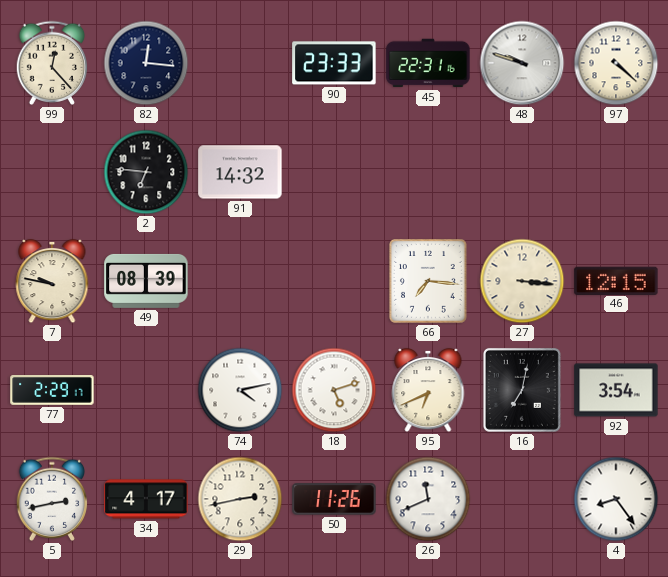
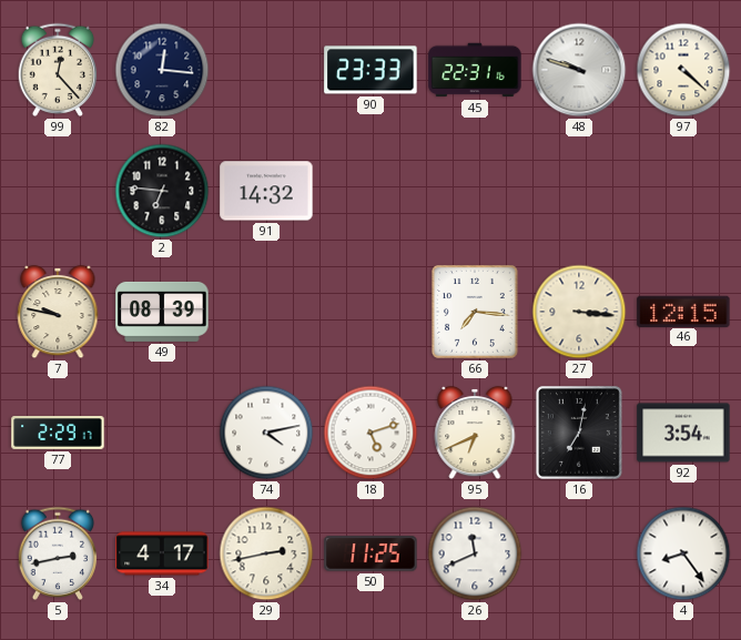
50: 11:26 -> 11:25
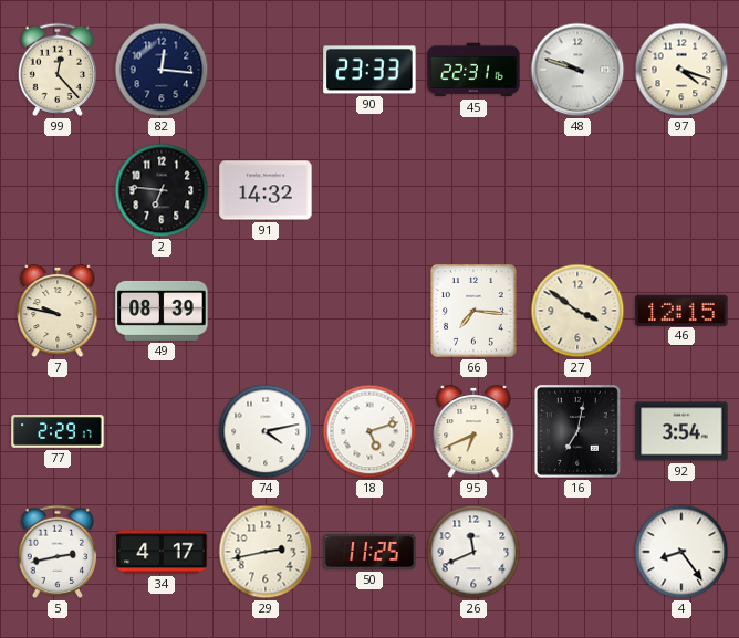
97: 4:22 -> 4:18
27: 3:16 -> 3:51
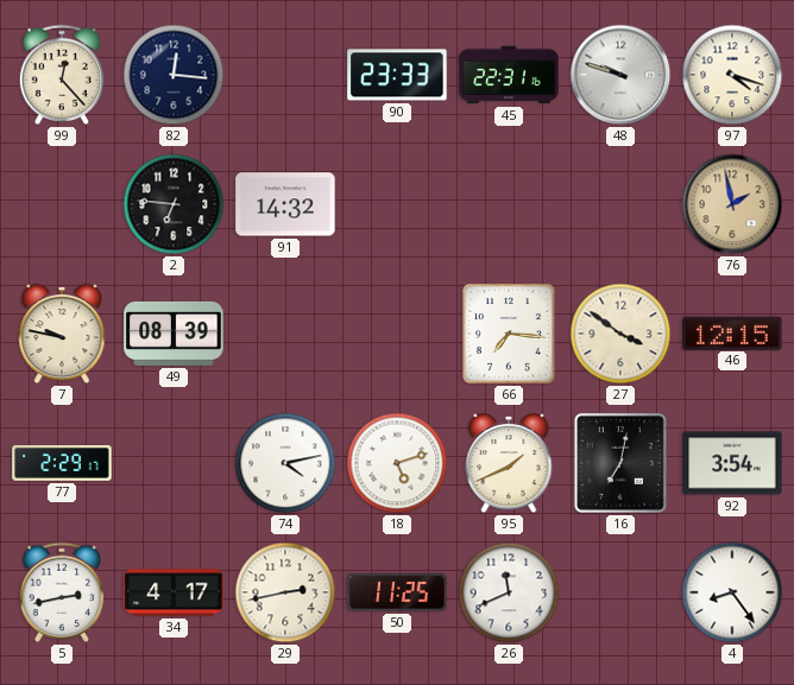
76: none -> 1:58
95: 6:41 -> 1:41
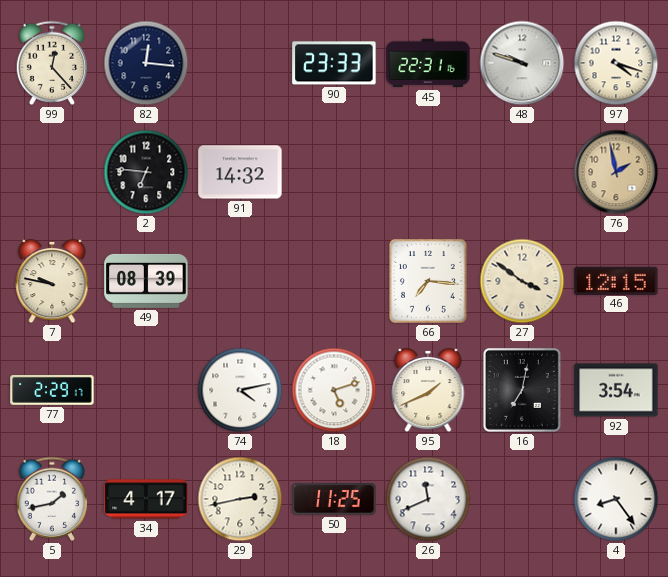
5: 2:43 -> 1:43
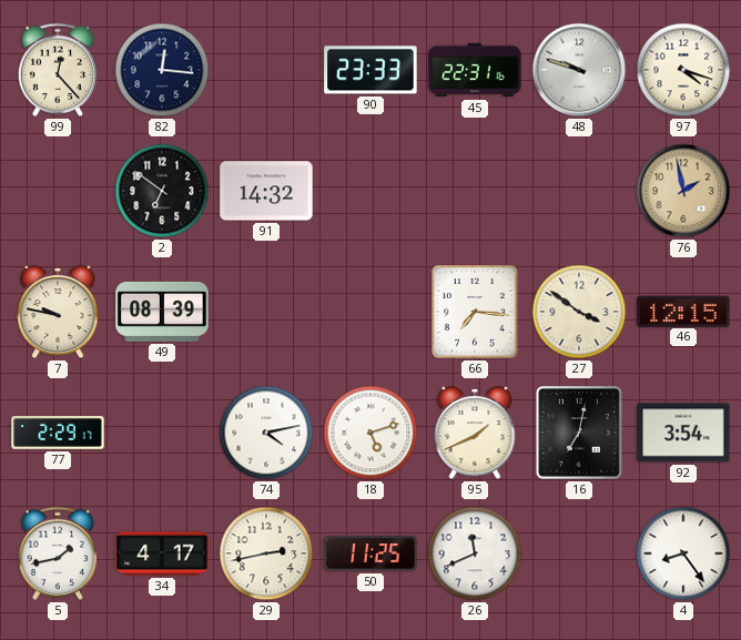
2: 6:46 -> 6:51
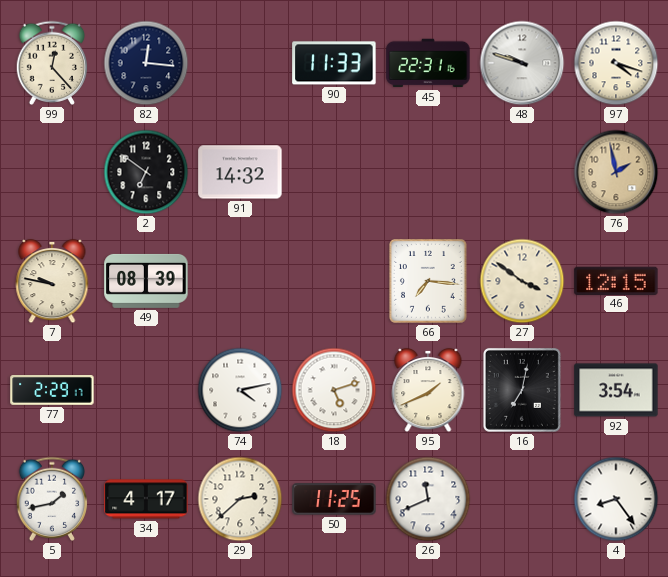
90: 23:33 -> 11:33
29: 2:43 -> 2:38
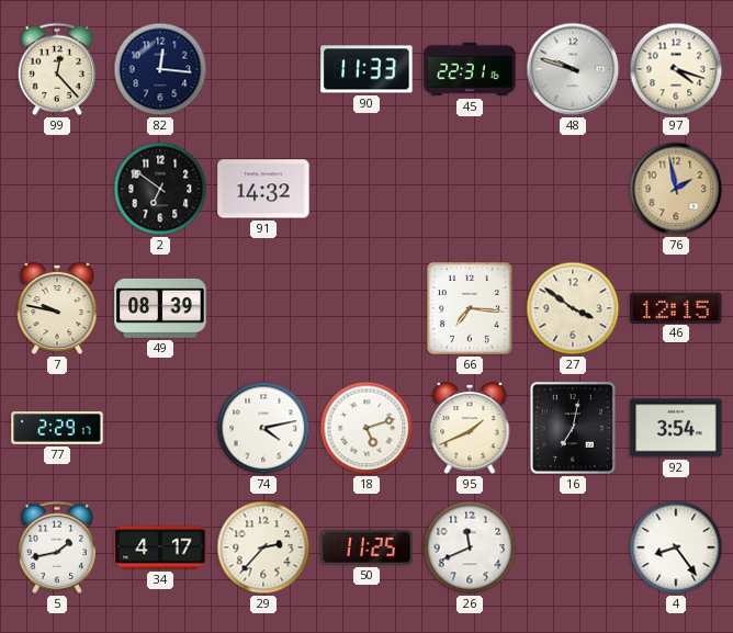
29: 2:38 -> 2:37
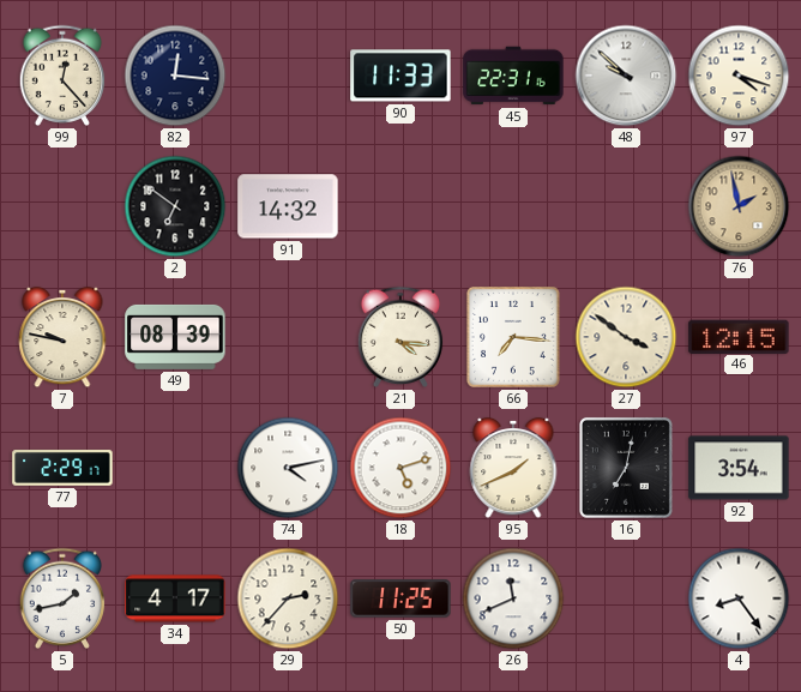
48: 9:48 -> 9:52
21: none -> 4:16
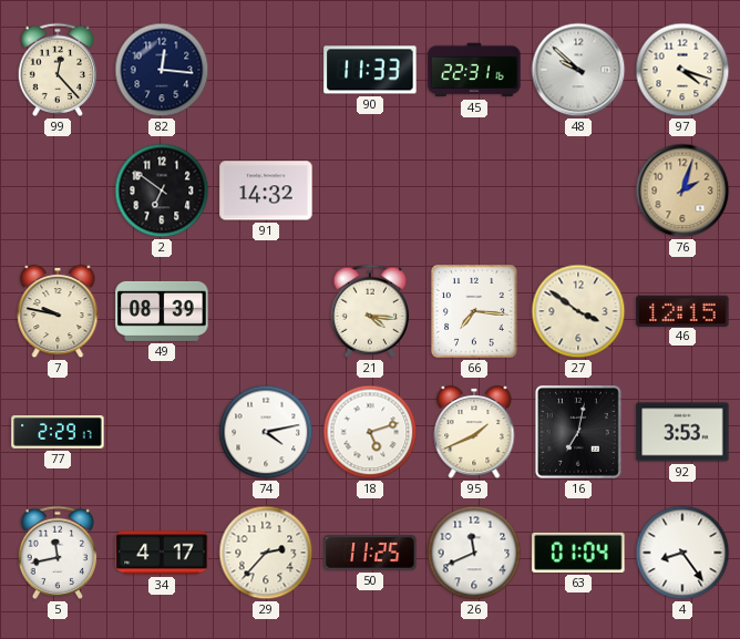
76: 1:58 -> 2:03
92: 3:54 -> 3:53
5: 1:43 -> 11:43
63: none -> 01:04
